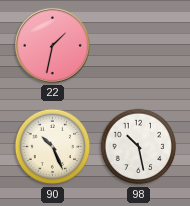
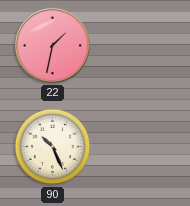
98: 10:28 -> none
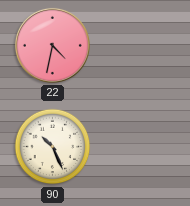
22: 1:32 -> 4:32
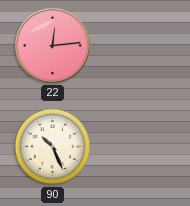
22: 4:32 -> 12:14
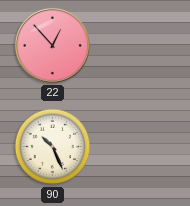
22: 12:14 -> 12:53
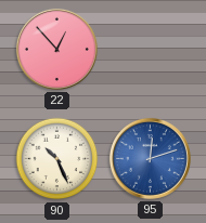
95: none -> 12:12
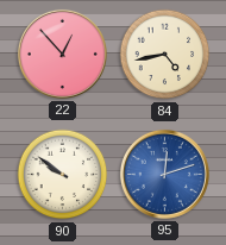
84: none -> 4:43
90: 10:26 -> 9:51
